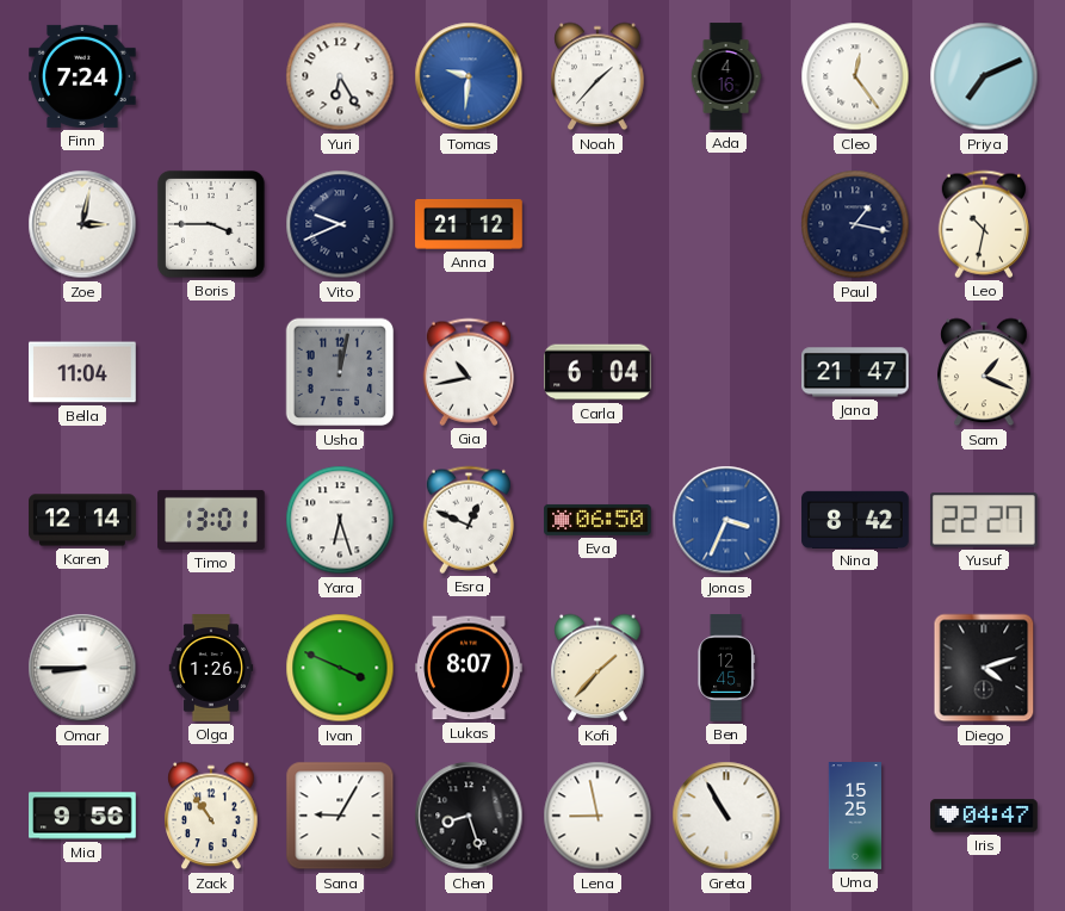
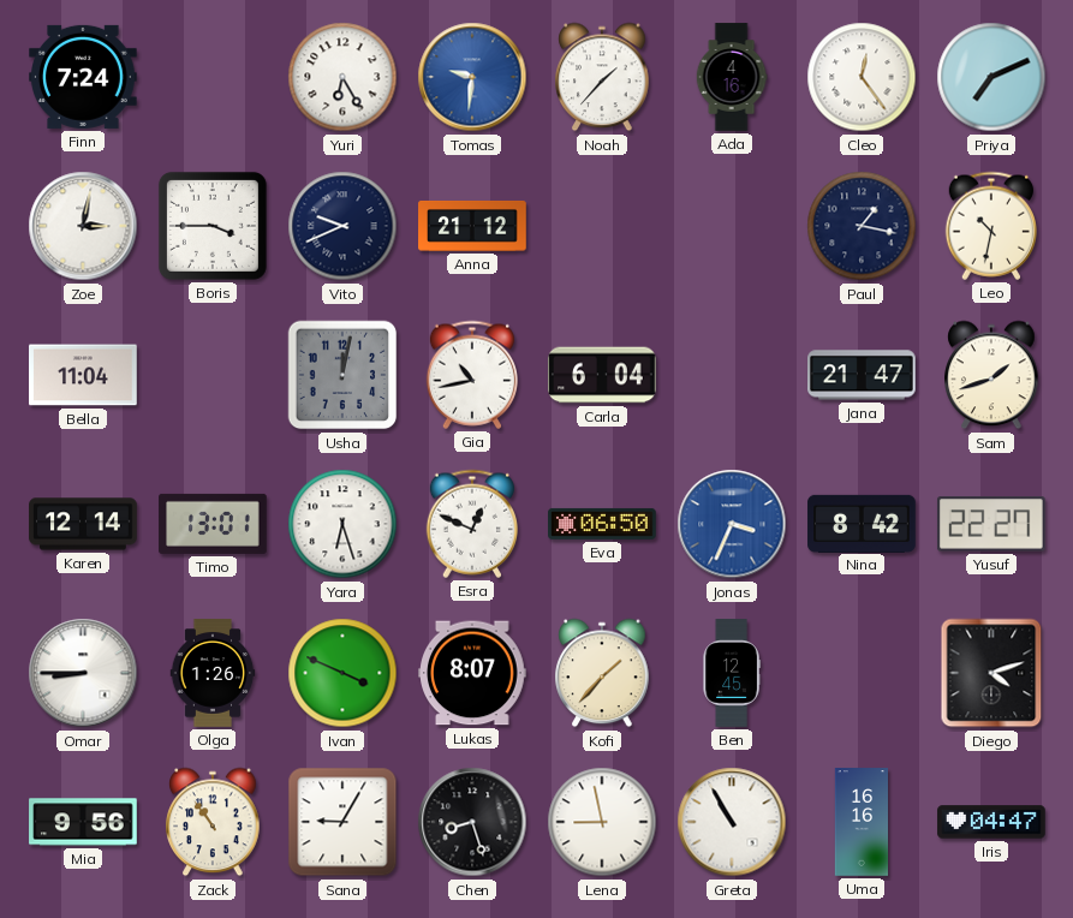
Sam: 1:19 -> 1:42
Uma: 15:25 -> 16:16
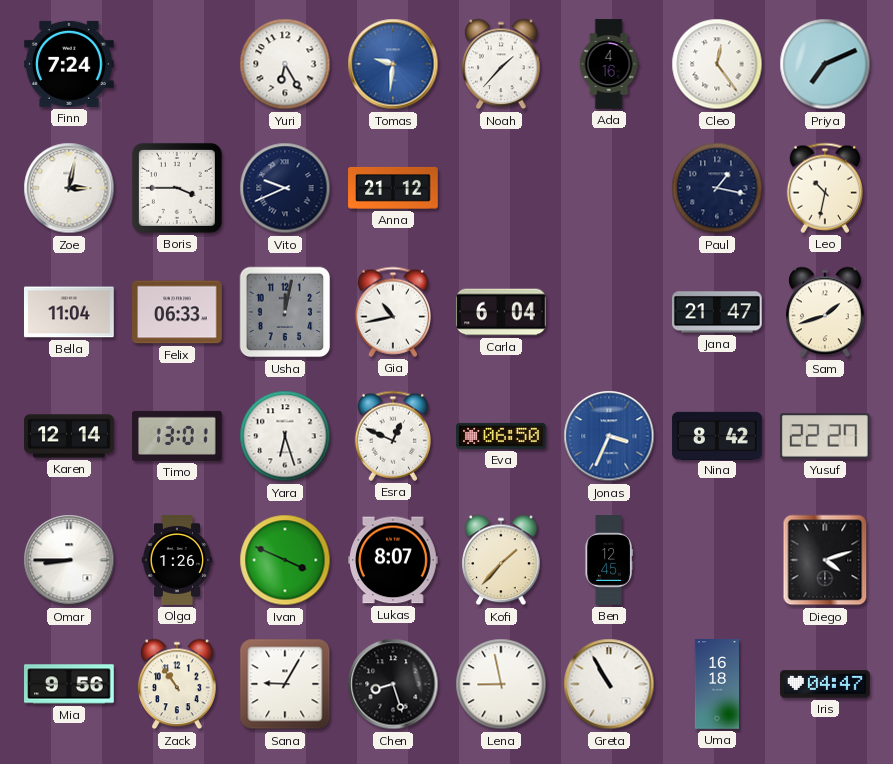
Felix: none -> 06:33
Uma: 16:16 -> 16:18
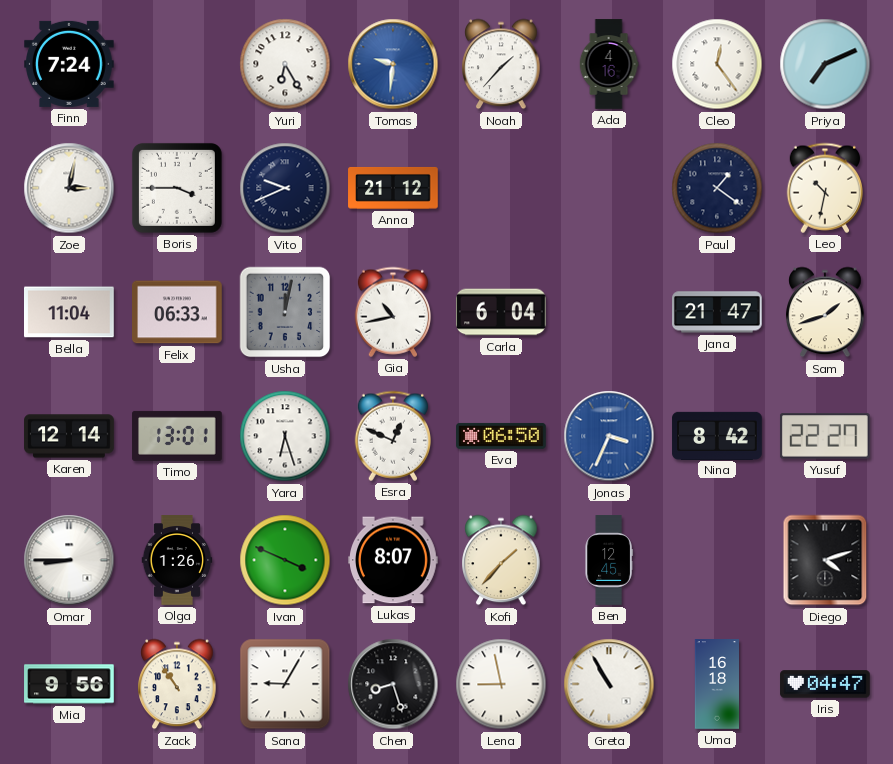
Paul: 1:17 -> 1:21
